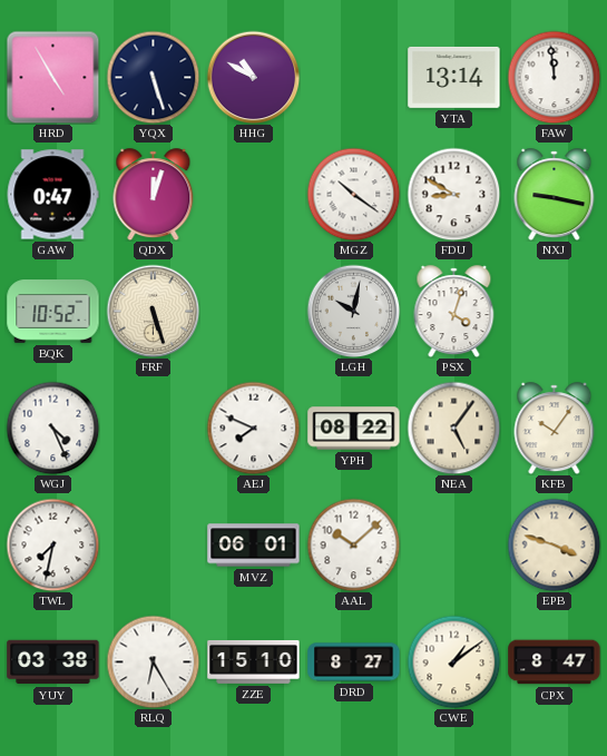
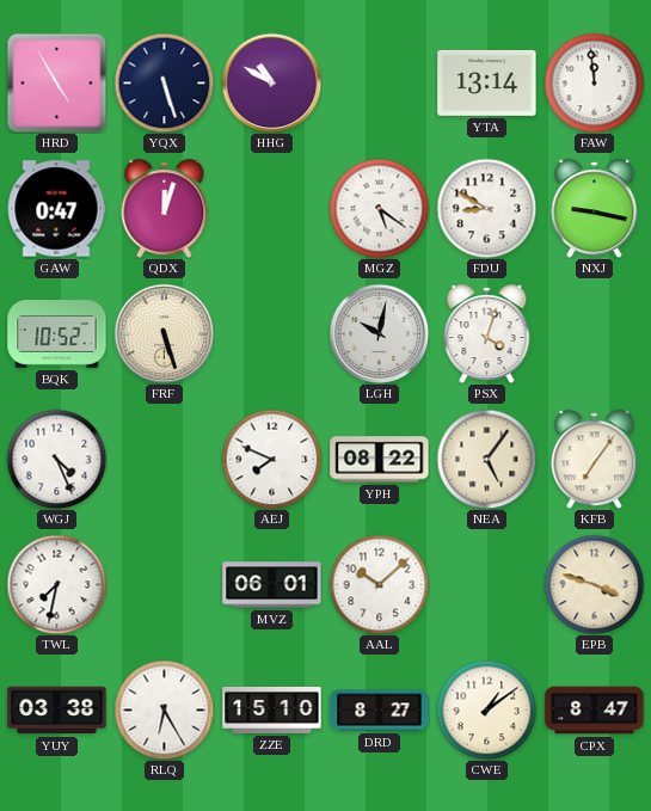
MGZ: 10:21 -> 5:21
KFB: 10:06 -> 7:06
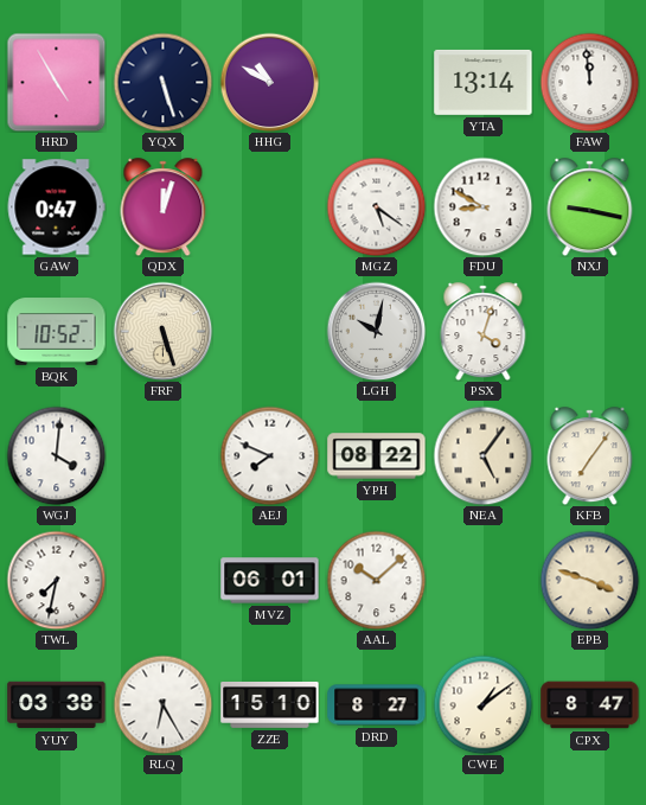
WGJ: 4:26 -> 4:01
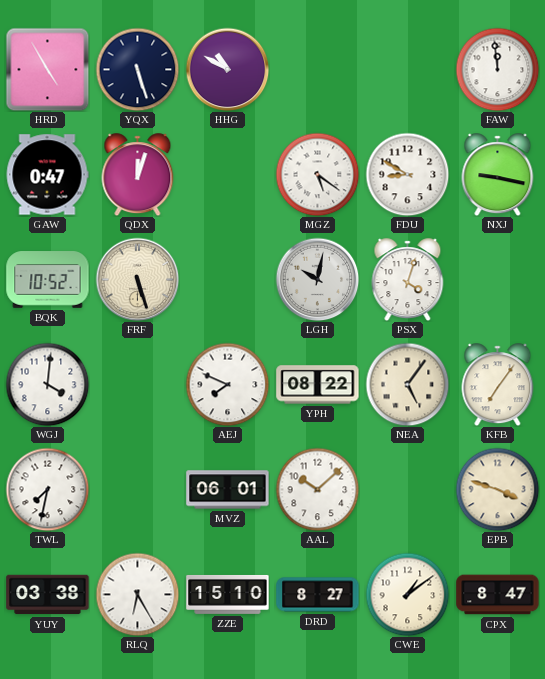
YTA: 13:14 -> none
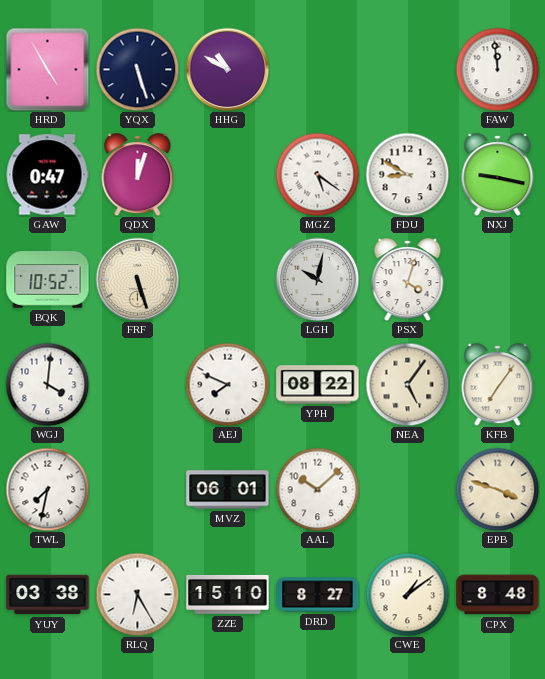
CPX: 8:47 -> 8:48
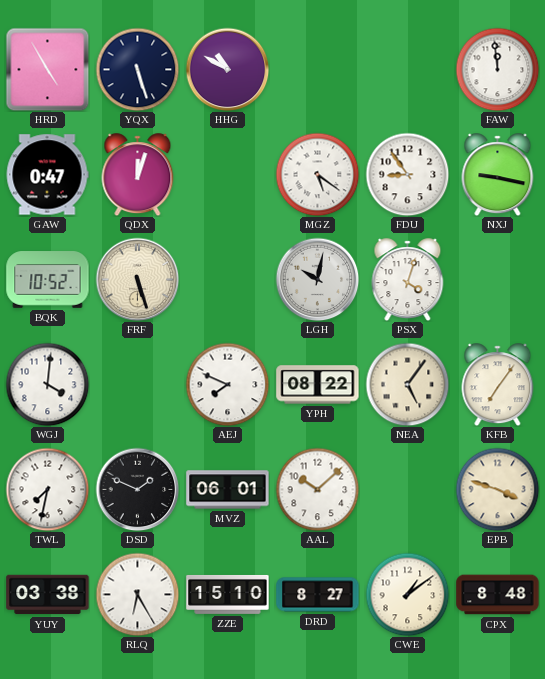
FDU: 8:50 -> 8:54
DSD: none -> 1:49
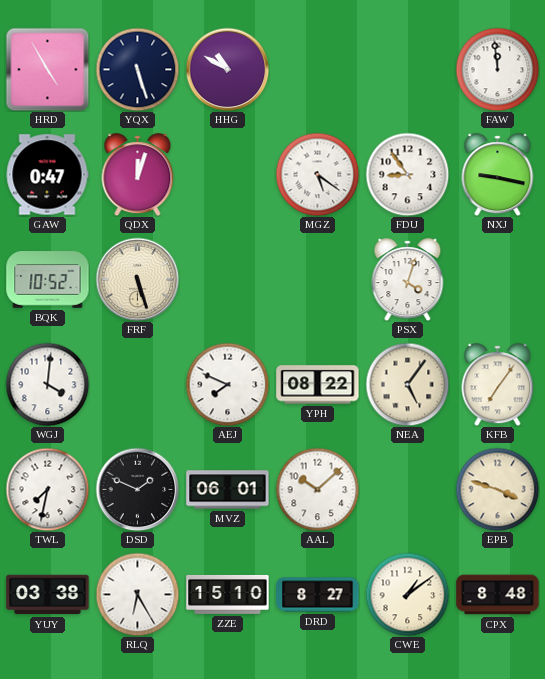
LGH: 10:02 -> none
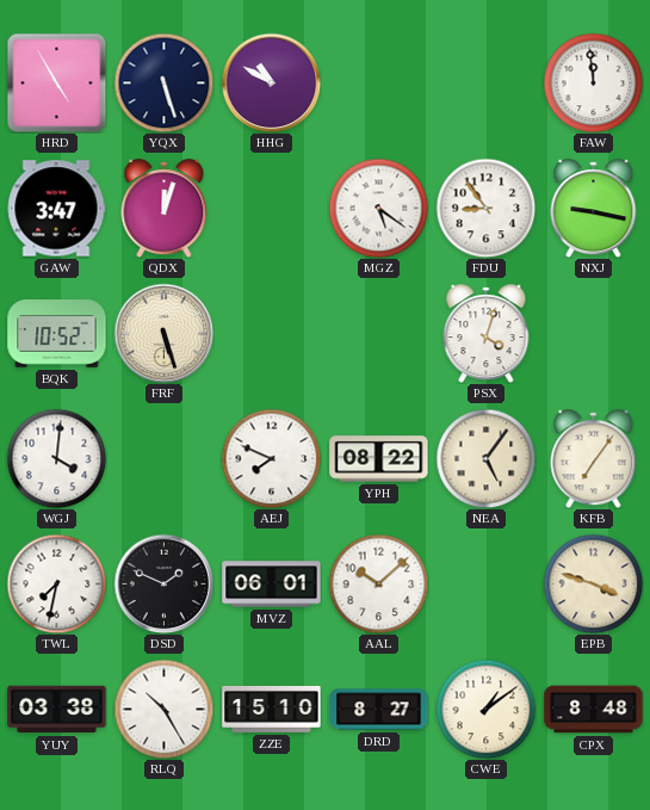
GAW: 0:47 -> 3:47
RLQ: 6:25 -> 10:25
